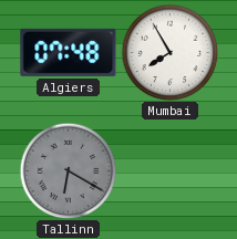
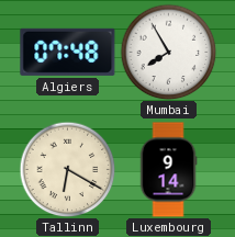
Tallinn dial: grey -> cream
Luxembourg: none -> 9:14
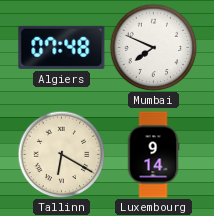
Mumbai: 7:55 -> 7:49
